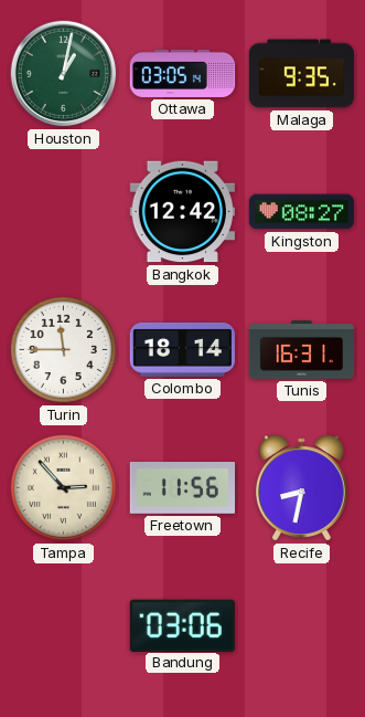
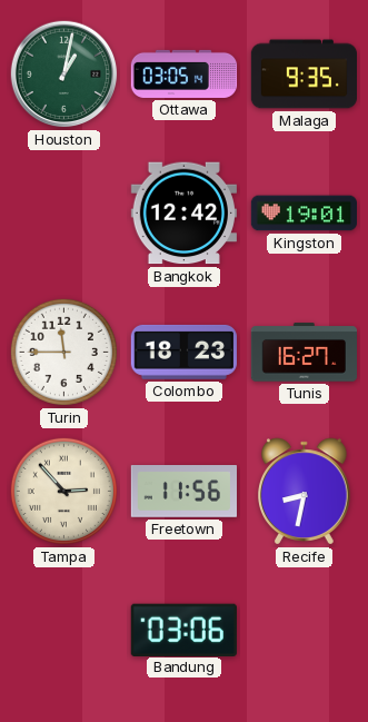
Kingston: 08:27 -> 19:01
Colombo: 18:14 -> 18:23
Tunis: 16:31 -> 16:27
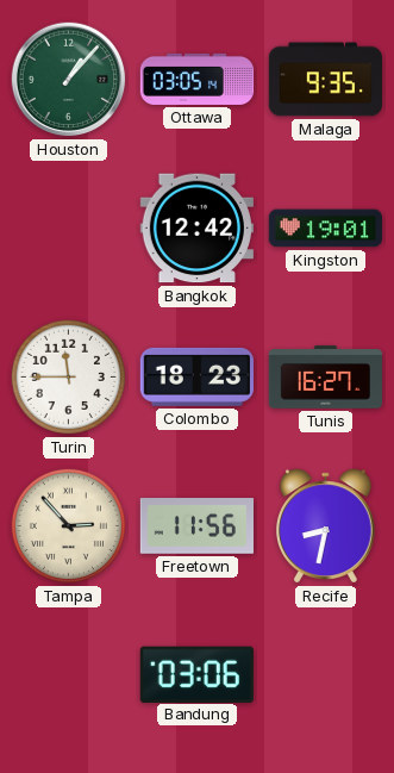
Houston: 1:02 -> 1:07
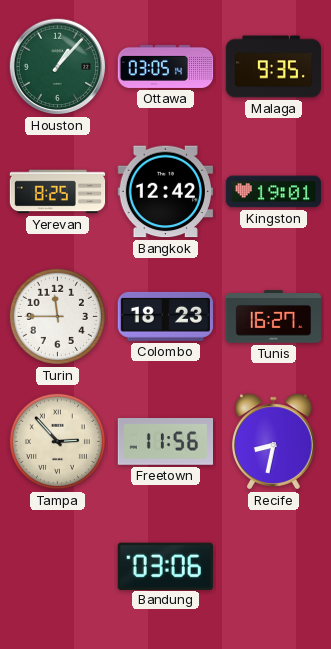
Yerevan: none -> 8:25
